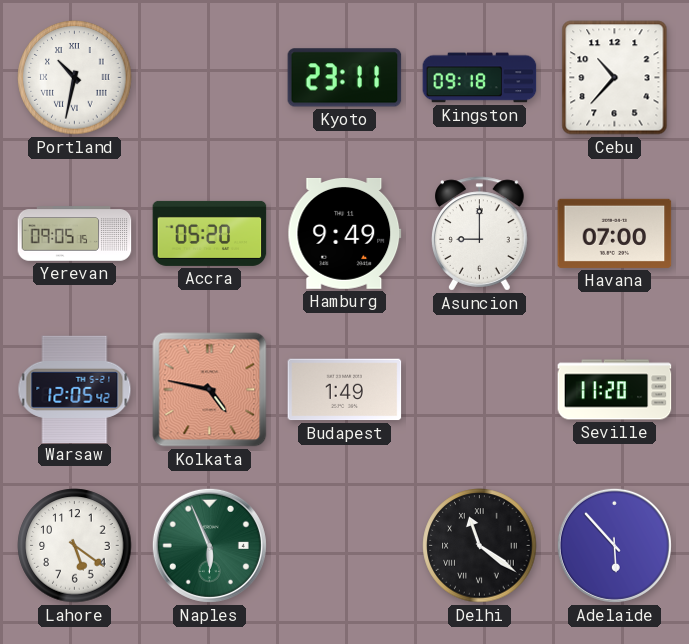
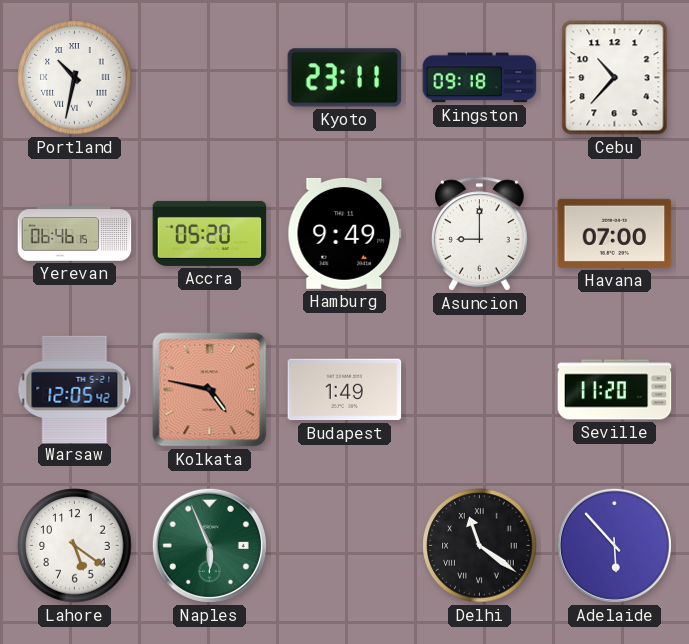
Yerevan: 09:05 -> 06:46
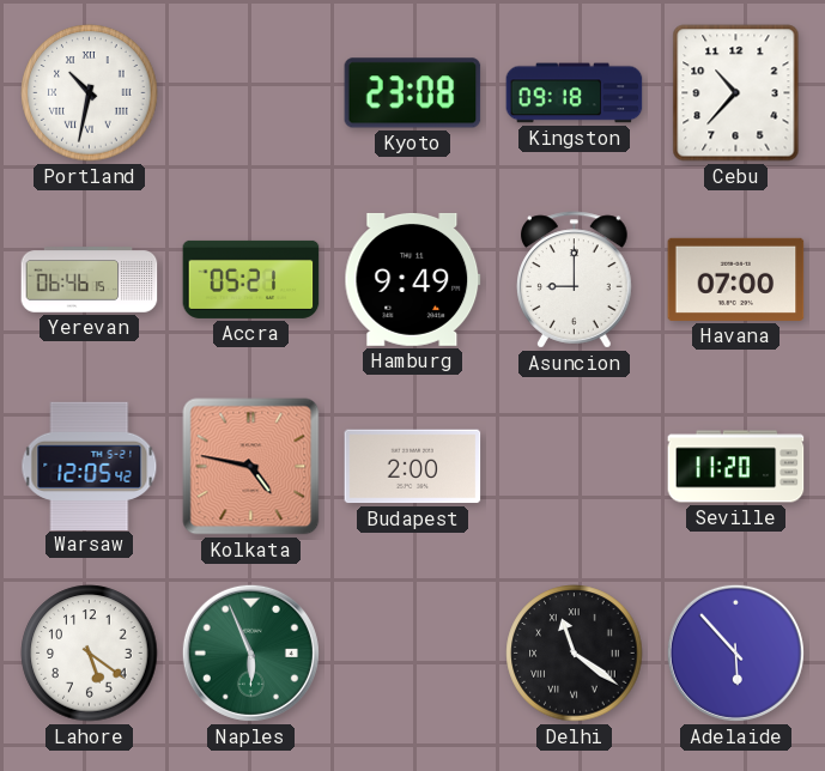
Kyoto: 23:11 -> 23:08
Accra: 05:20 -> 05:21
Budapest: 1:49 -> 2:00
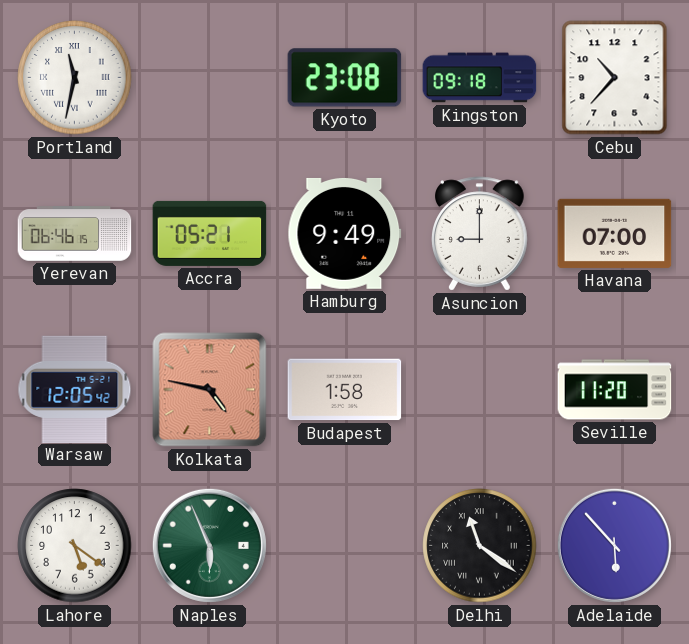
Portland: 10:32 -> 11:32
Budapest: 2:00 -> 1:58
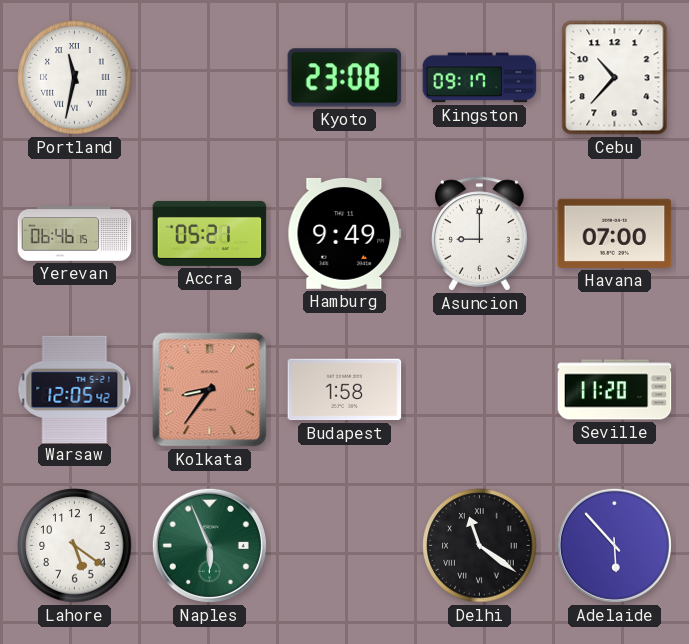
Kingston: 09:18 -> 09:17
Kolkata: 4:47 -> 8:36
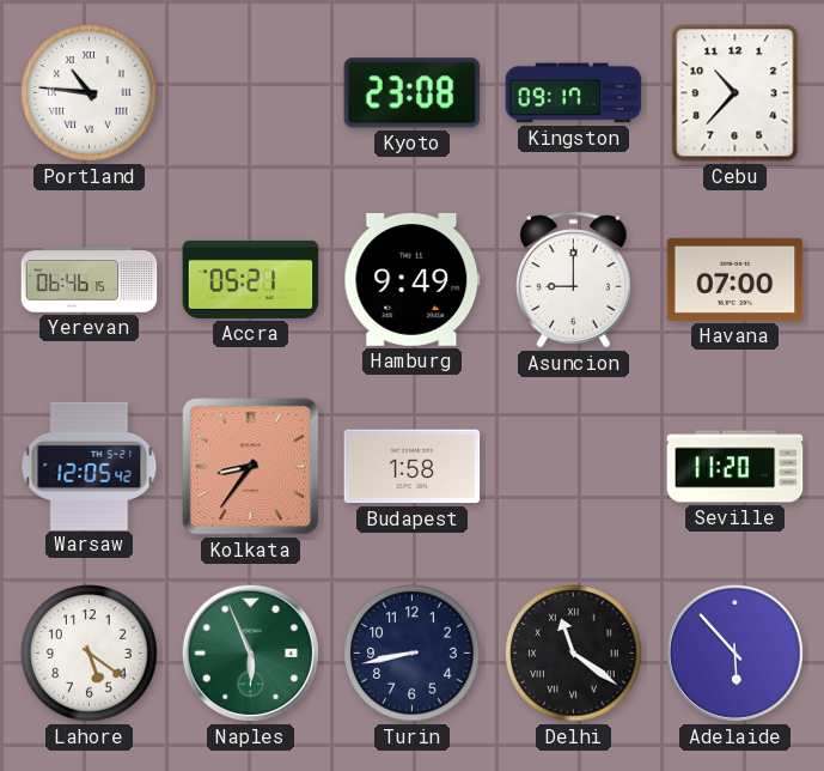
Portland: 11:32 -> 10:46
Turin: none -> 8:43
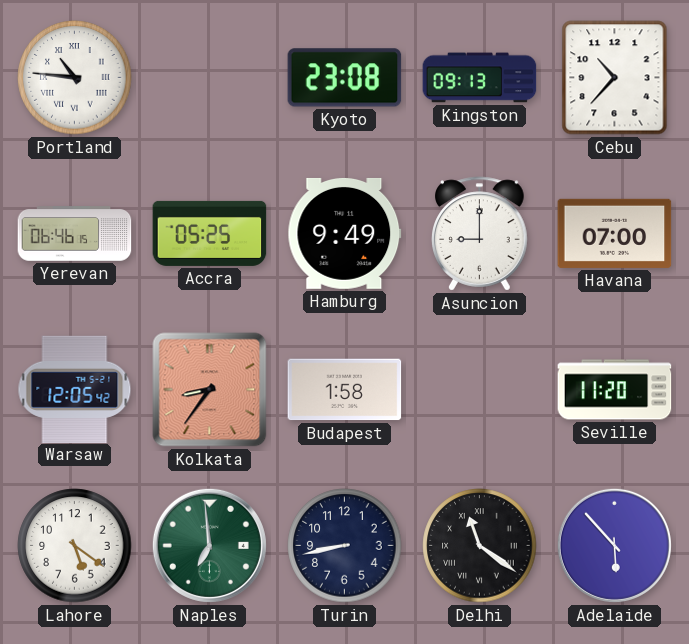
Kingston: 09:17 -> 09:13
Accra: 05:21 -> 05:25
Naples: 5:56 -> 6:59
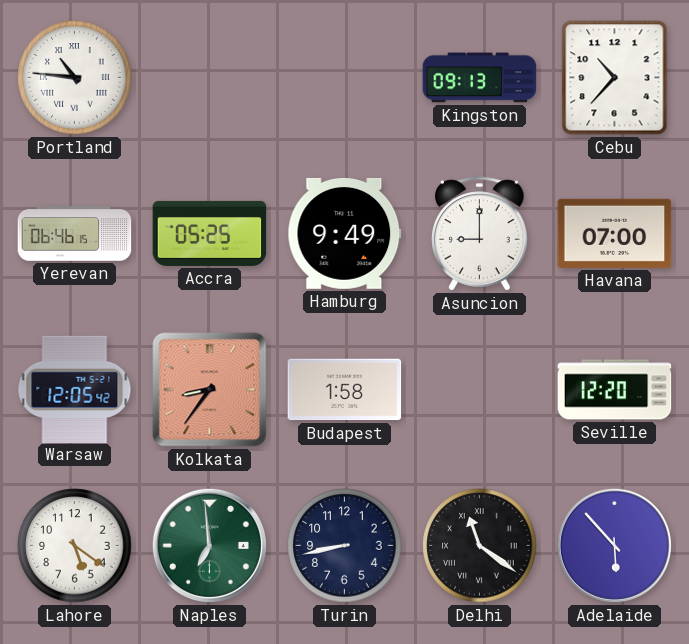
Kyoto: 23:08 -> none
Seville: 11:20 -> 12:20
